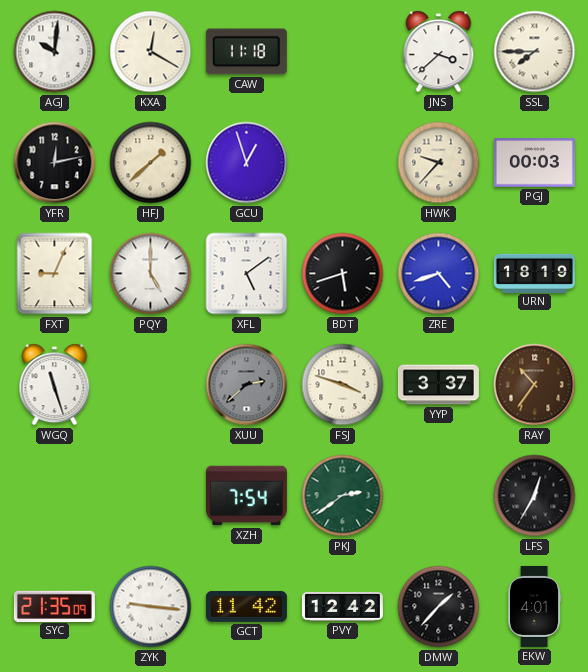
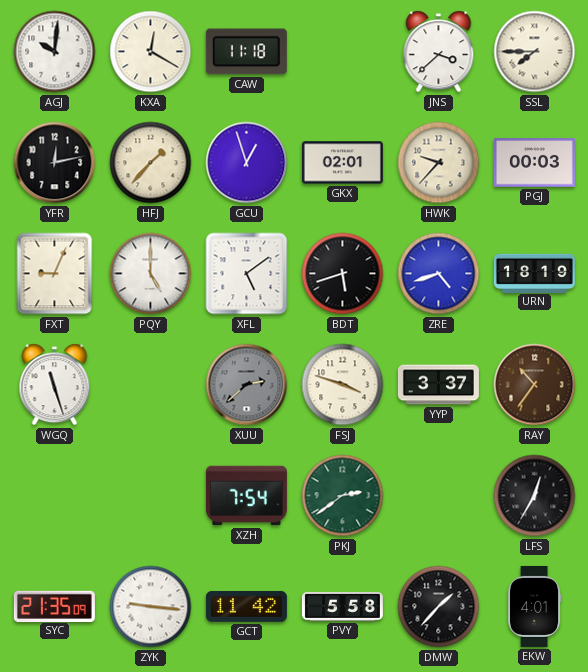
HFJ: 1:38 -> 1:37
GKX: none -> 02:01
PVY: 12:42 -> 5:58
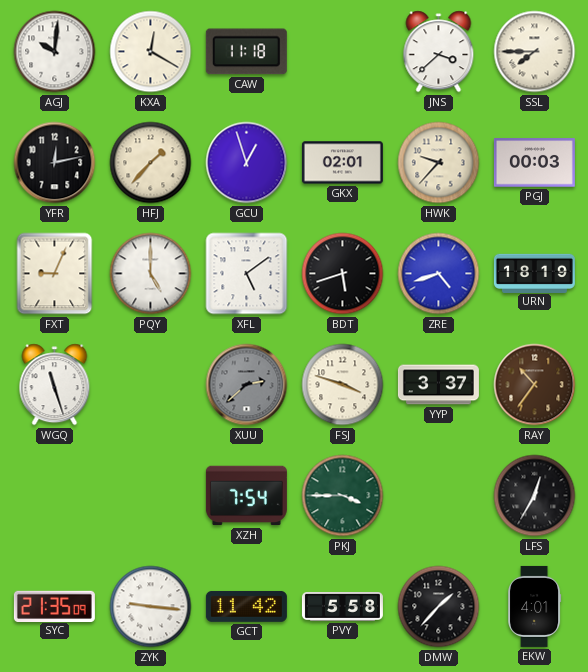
PKJ: 2:39 -> 3:45
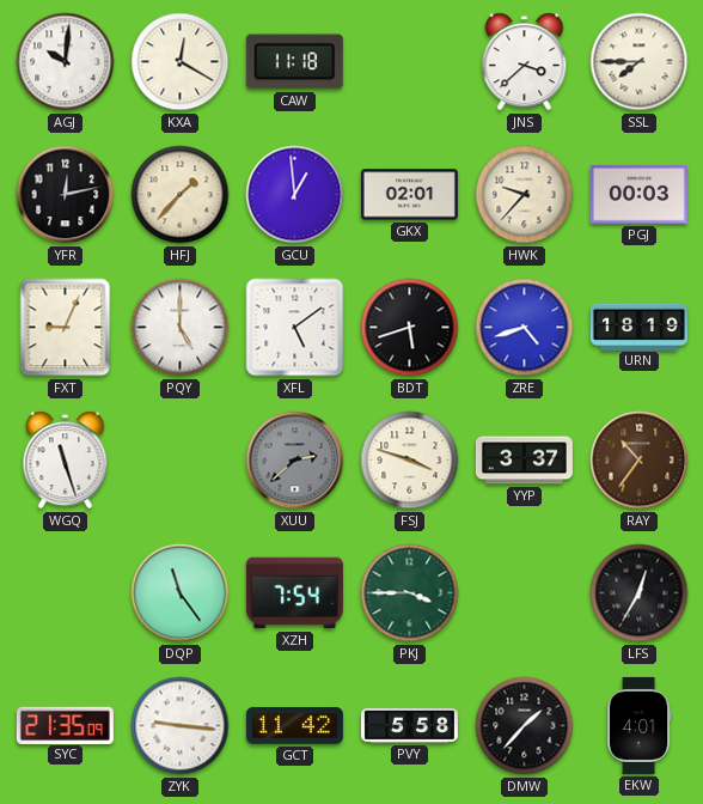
GCU: 12:57 -> 12:59
DQP: none -> 11:24
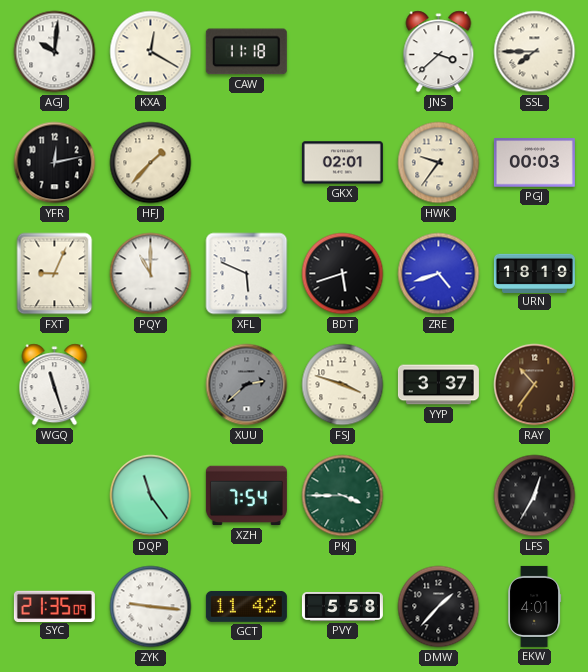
GCU: 12:59 -> none
HWK: 9:37 -> 9:36
PQY: 5:00 -> 11:00
XFL: 5:09 -> 5:49
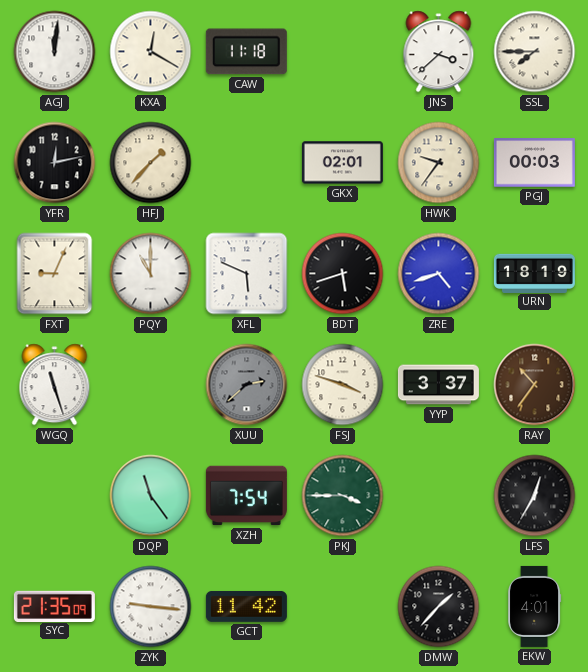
AGJ: 10:01 -> 12:01
PVY: 5:58 -> none
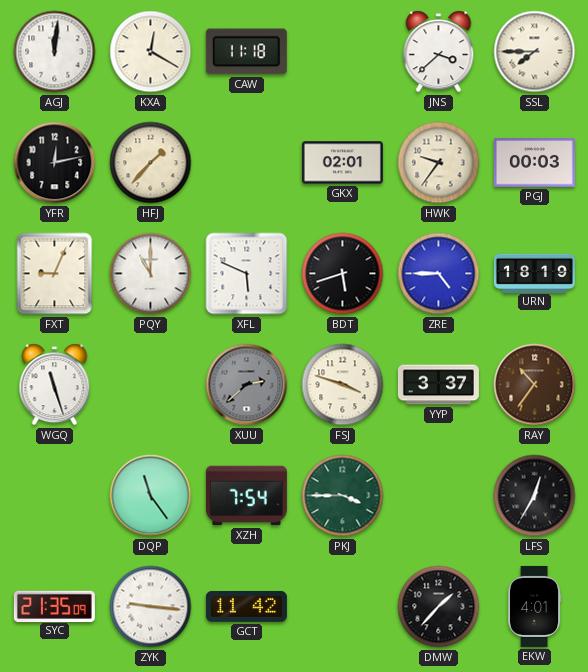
ZRE: 4:42 -> 4:45
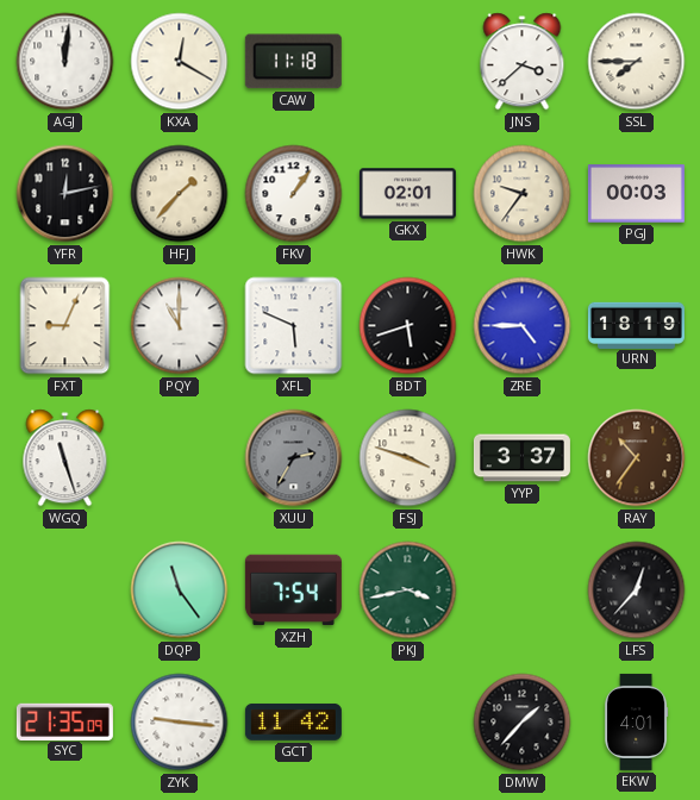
FKV: none -> 1:06
XUU: 2:38 -> 2:35
PKJ: 3:45 -> 3:43
LFS: 12:35 -> 12:37
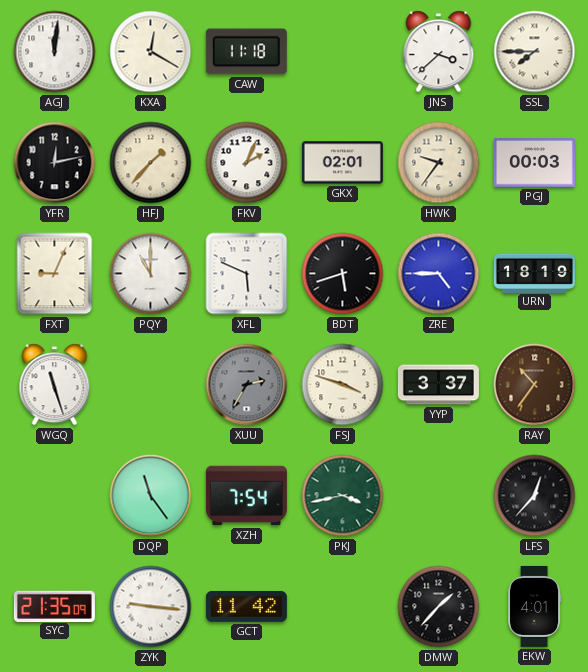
FKV: 1:06 -> 2:04
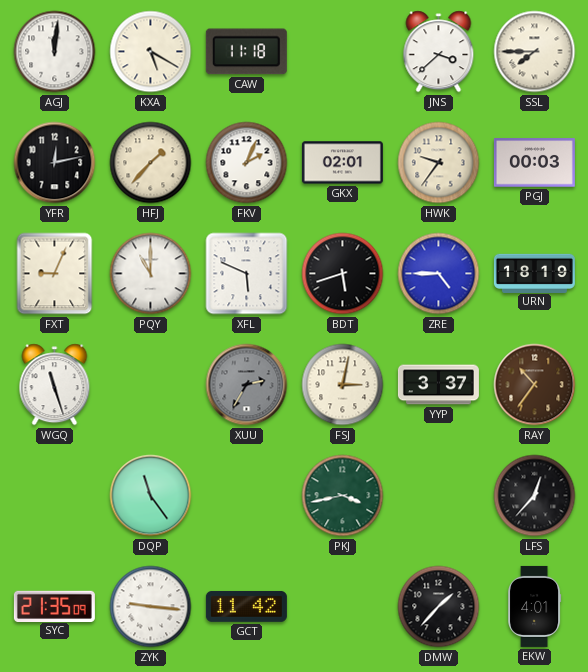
KXA: 12:20 -> 5:20
FSJ: 3:48 -> 3:02
XZH: 7:54 -> none
